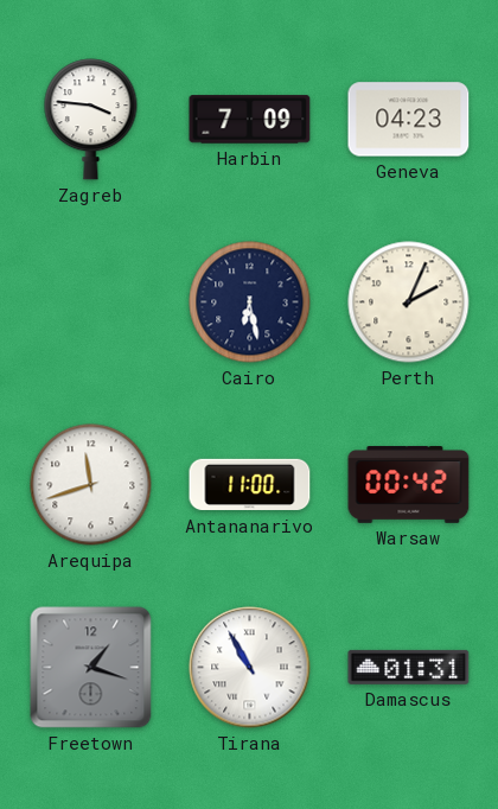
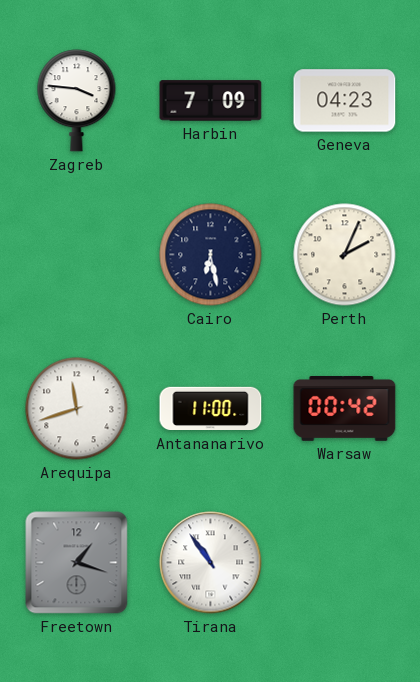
Tirana: 10:55 -> 10:54
Damascus: 01:31 -> none
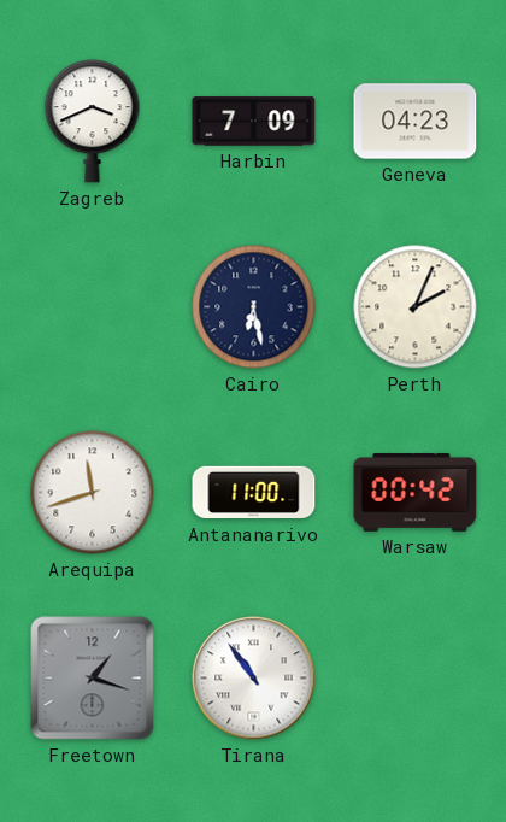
Zagreb: 3:46 -> 3:41
